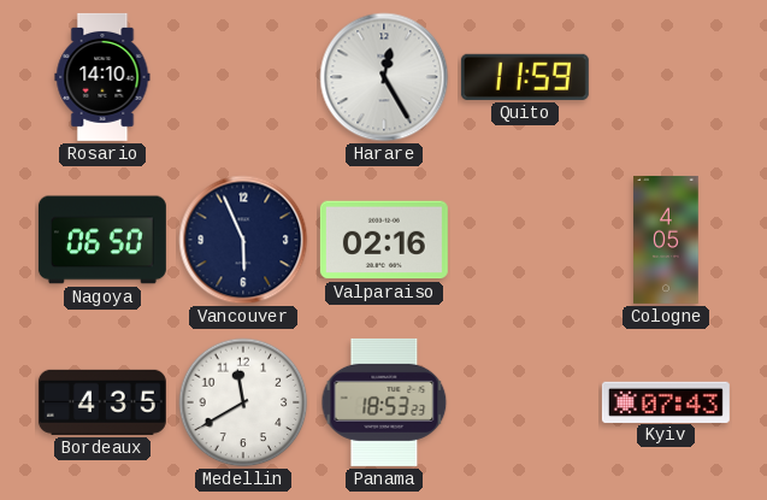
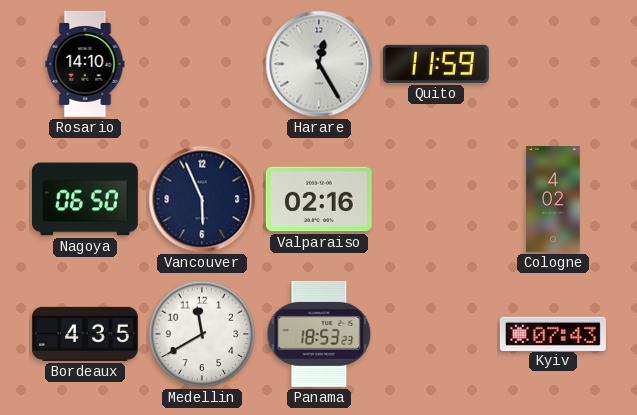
Cologne: 4:05 -> 4:02
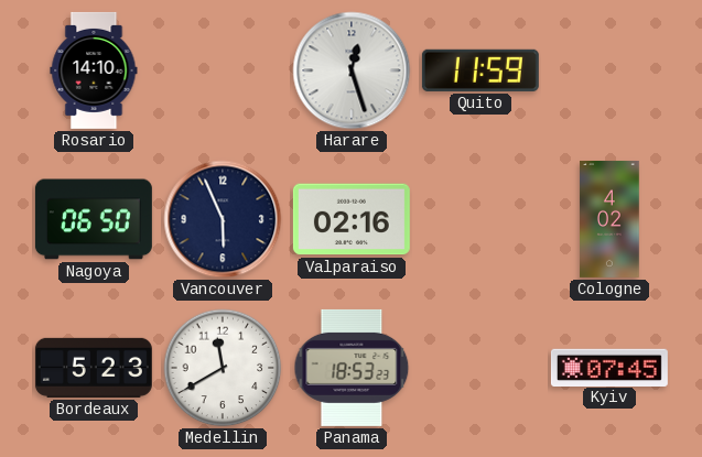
Harare: 12:25 -> 12:27
Bordeaux: 4:35 -> 5:23
Kyiv: 07:43 -> 07:45
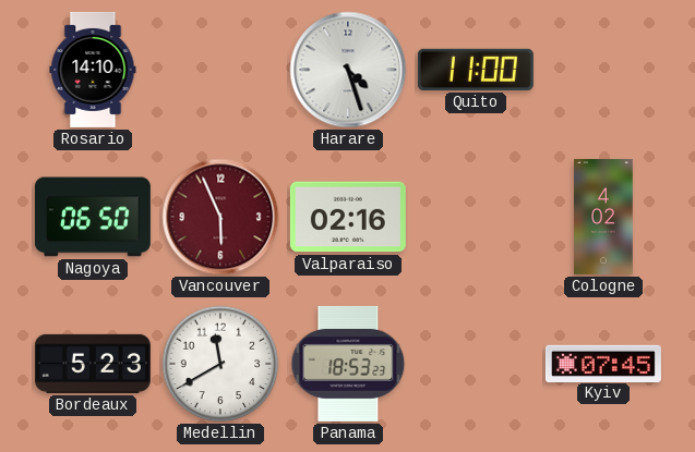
Harare: 12:27 -> 4:27
Quito: 11:59 -> 11:00
Vancouver dial: navy -> burgundy
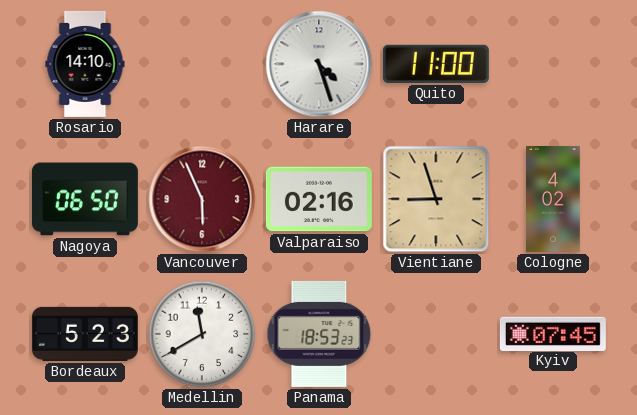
Vientiane: none -> 8:57
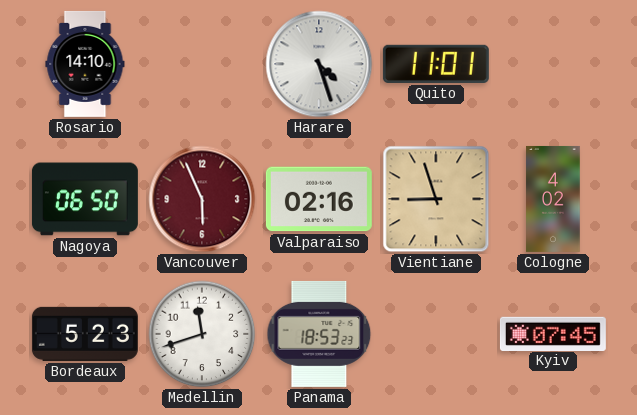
Quito: 11:00 -> 11:01
Medellin: 11:40 -> 11:42
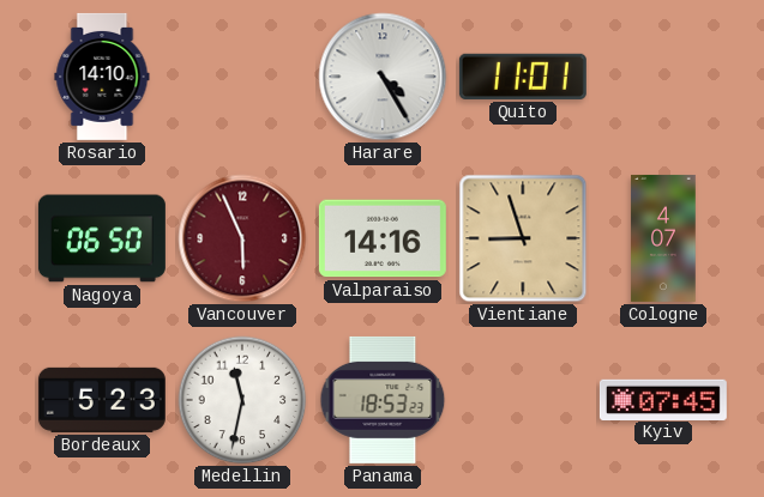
Harare: 4:27 -> 4:25
Valparaiso: 02:16 -> 14:16
Cologne: 4:02 -> 4:07
Medellin: 11:42 -> 11:32
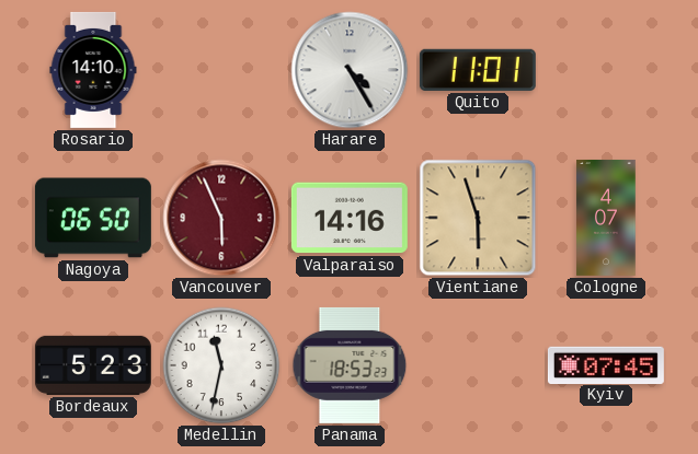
Vientiane: 8:57 -> 5:57
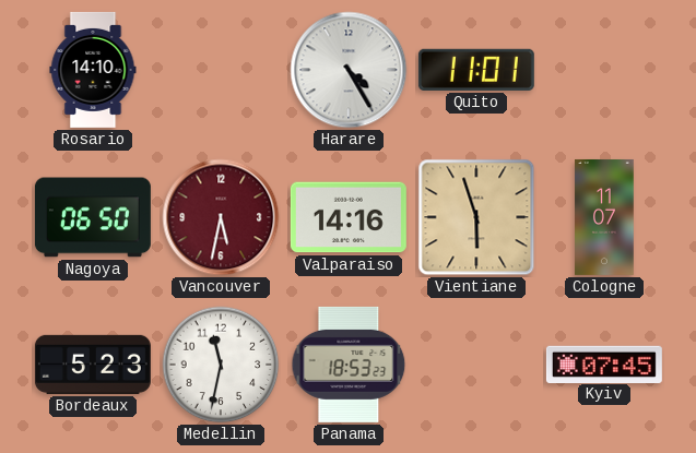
Vancouver: 5:56 -> 5:32
Cologne: 4:07 -> 11:07
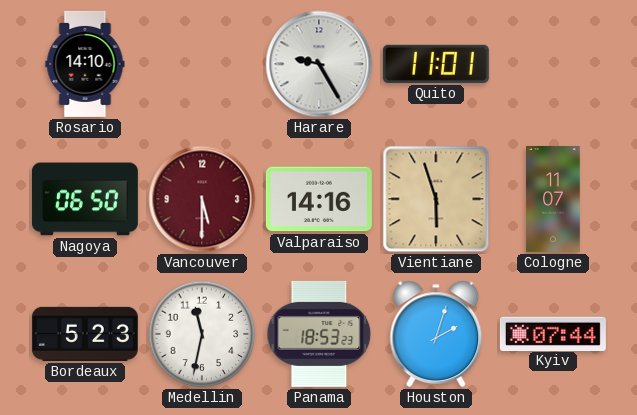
Harare: 4:25 -> 9:25
Vancouver: 5:32 -> 5:30
Houston: none -> 2:03
Kyiv: 07:45 -> 07:44
